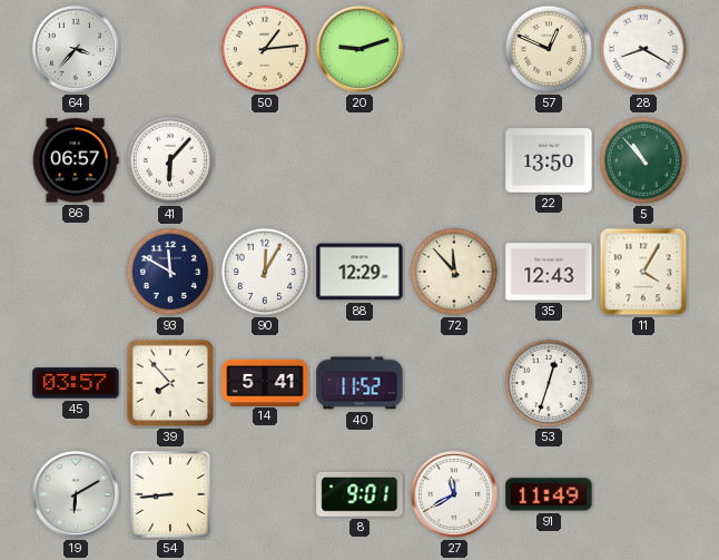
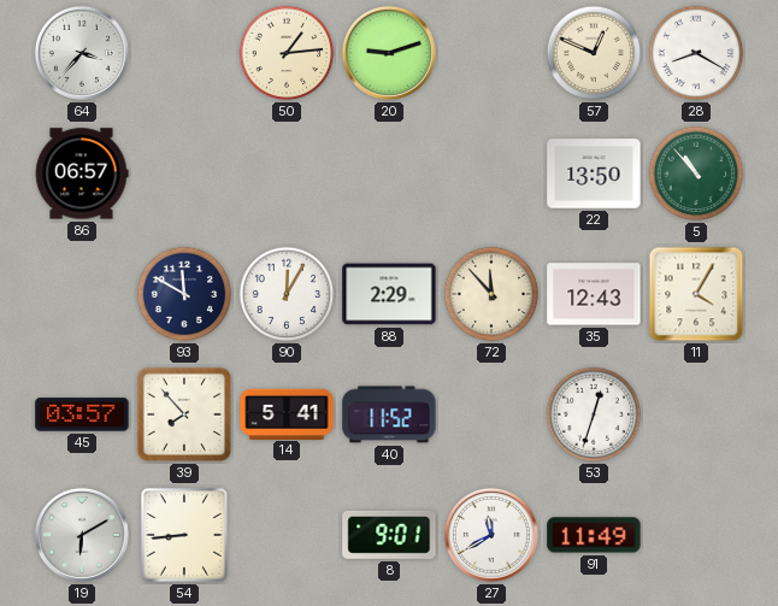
41: 6:07 -> none
88: 12:29 -> 2:29
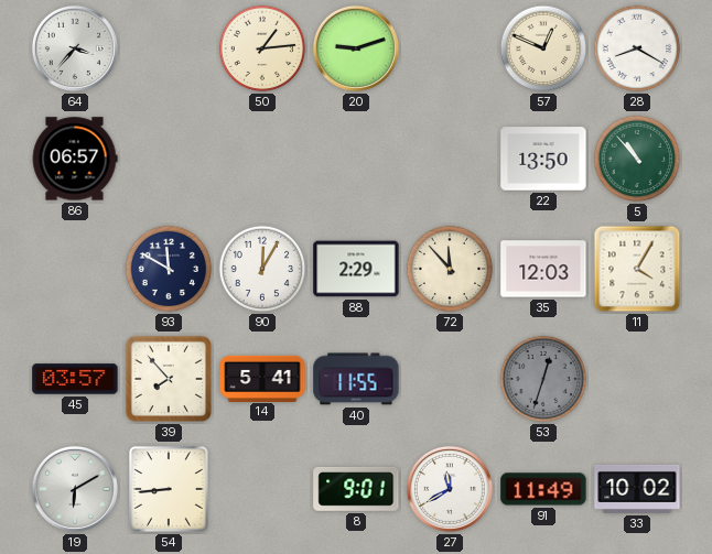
35: 12:43 -> 12:03
40: 11:52 -> 11:55
53 dial: white -> grey
33: none -> 10:02
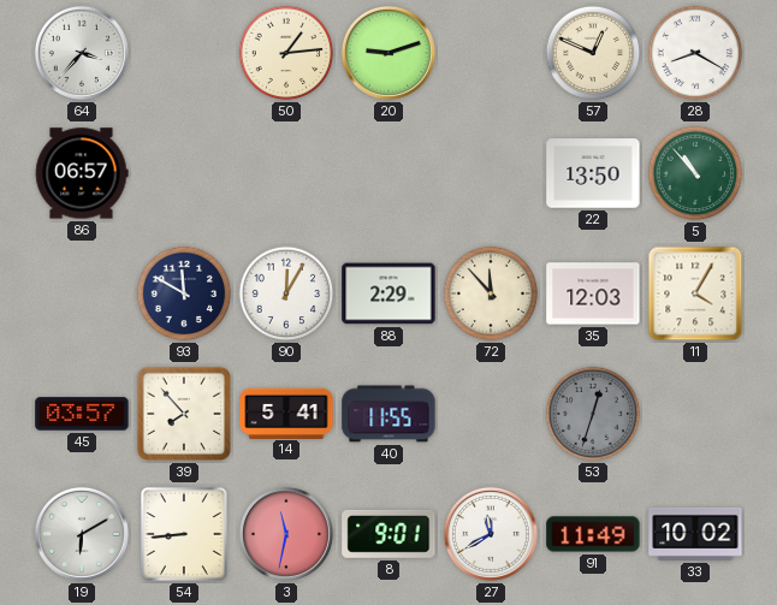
3: none -> 11:32
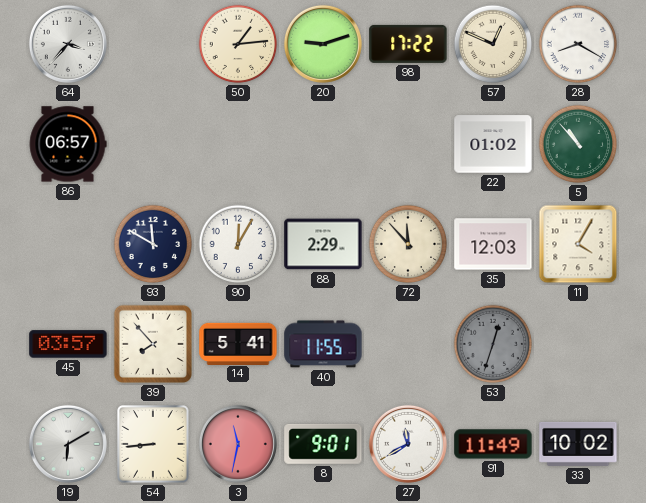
98: none -> 17:22
22: 13:50 -> 01:02
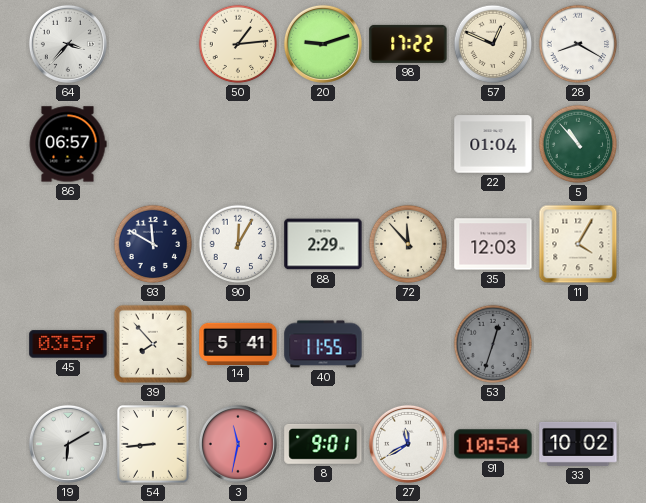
22: 01:02 -> 01:04
91: 11:49 -> 10:54
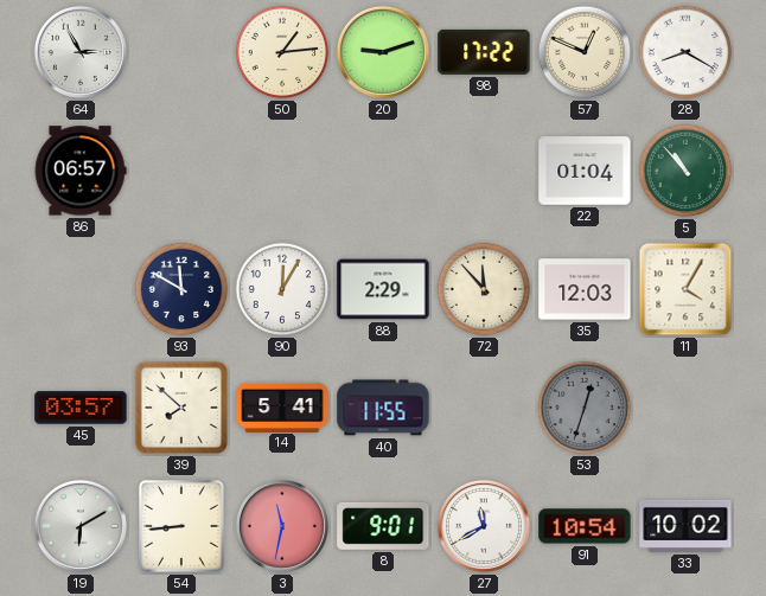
64: 3:37 -> 2:55
39: 7:53 -> 7:52
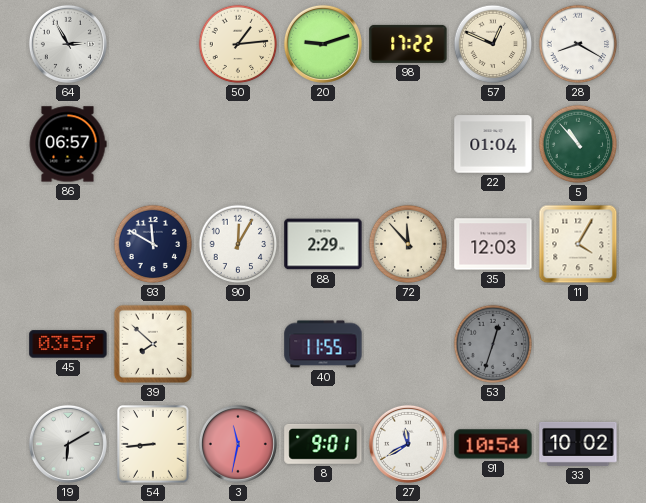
14: 5:41 -> none
